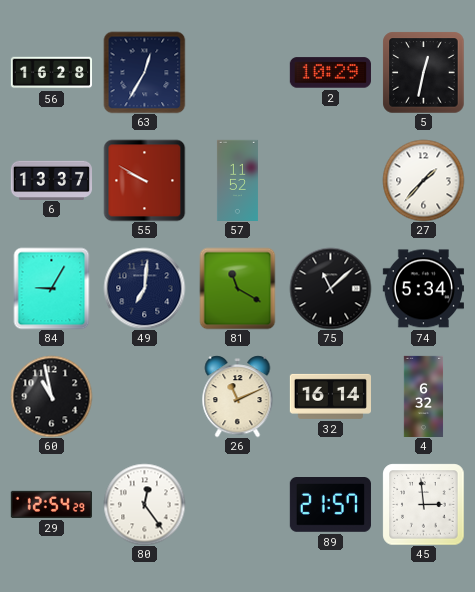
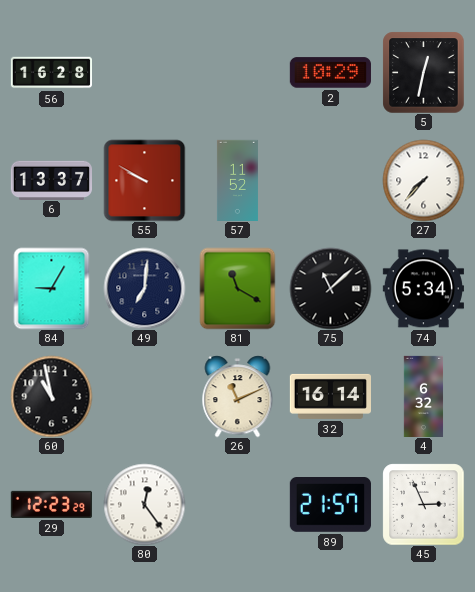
63: 12:35 -> none
27: 1:37 -> 7:37
29: 12:54 -> 12:23
45: 2:59 -> 2:56
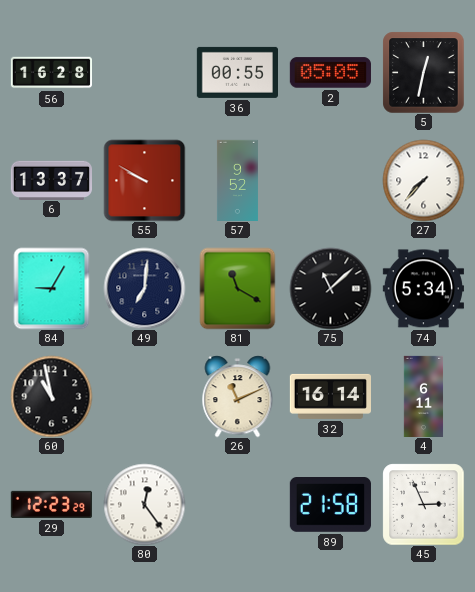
36: none -> 00:55
2: 10:29 -> 05:05
57: 11:52 -> 9:52
4: 6:32 -> 6:11
89: 21:57 -> 21:58
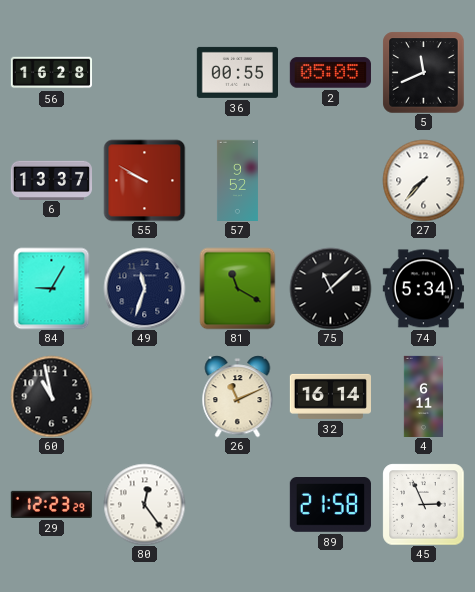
5: 12:32 -> 11:41
49: 7:01 -> 11:33
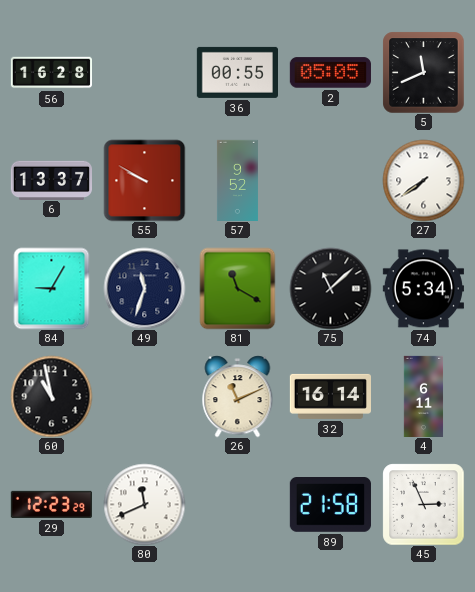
27: 7:37 -> 7:39
80: 12:24 -> 11:41
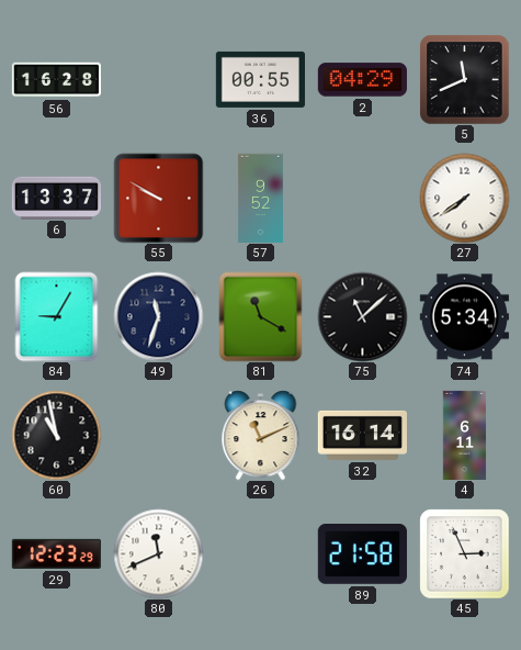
2: 05:05 -> 04:29
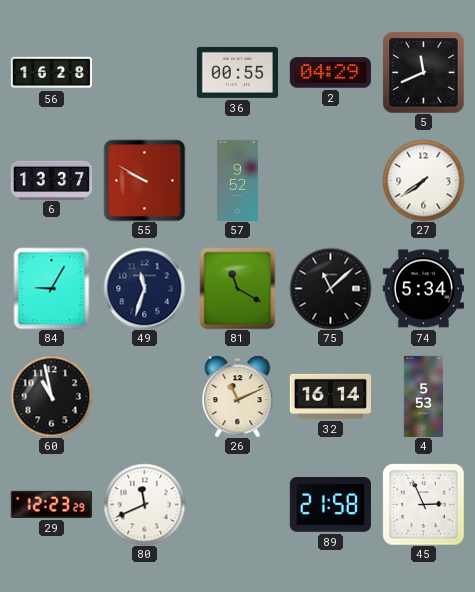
4: 6:11 -> 5:53
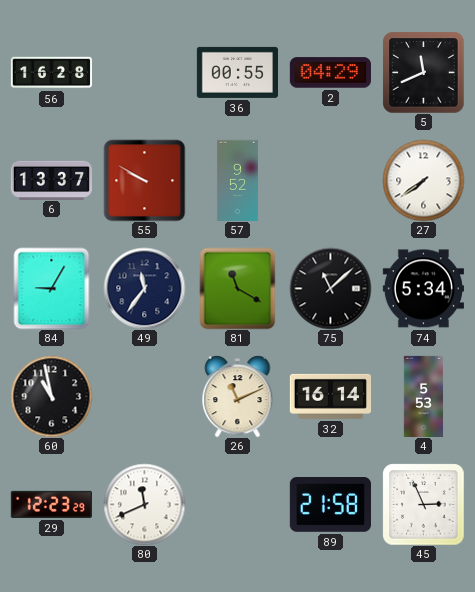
49: 11:33 -> 11:36
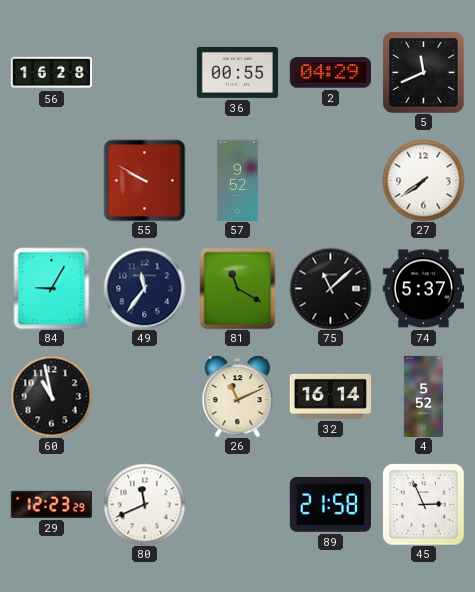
6: 13:37 -> none
74: 5:34 -> 5:37
4: 5:53 -> 5:52
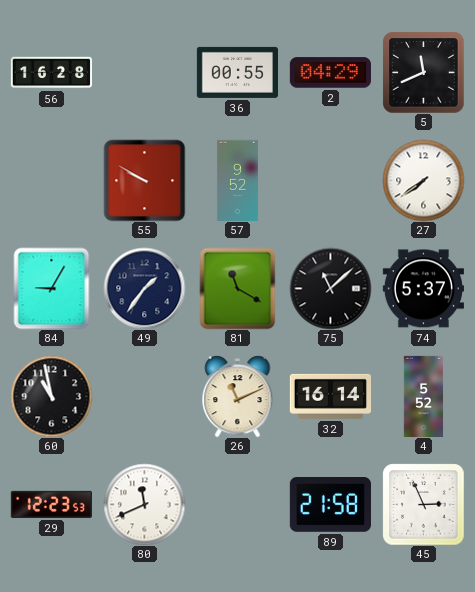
49: 11:36 -> 1:36
29: 12:23:29 -> 12:23:53
